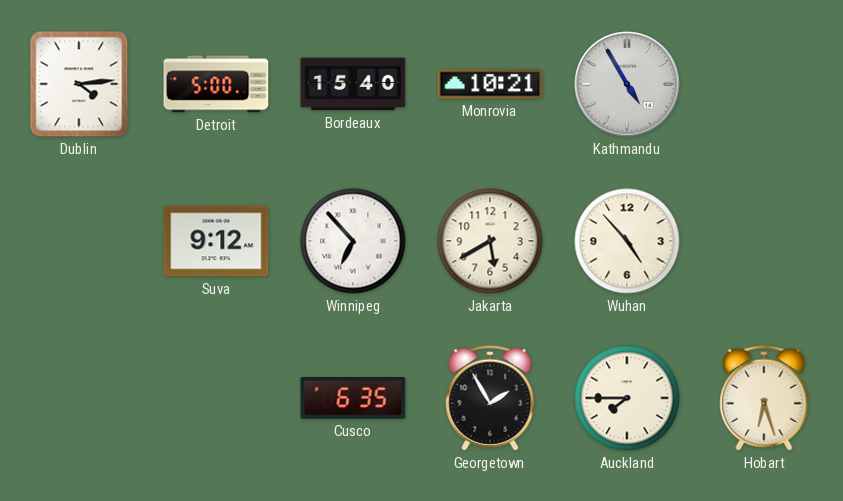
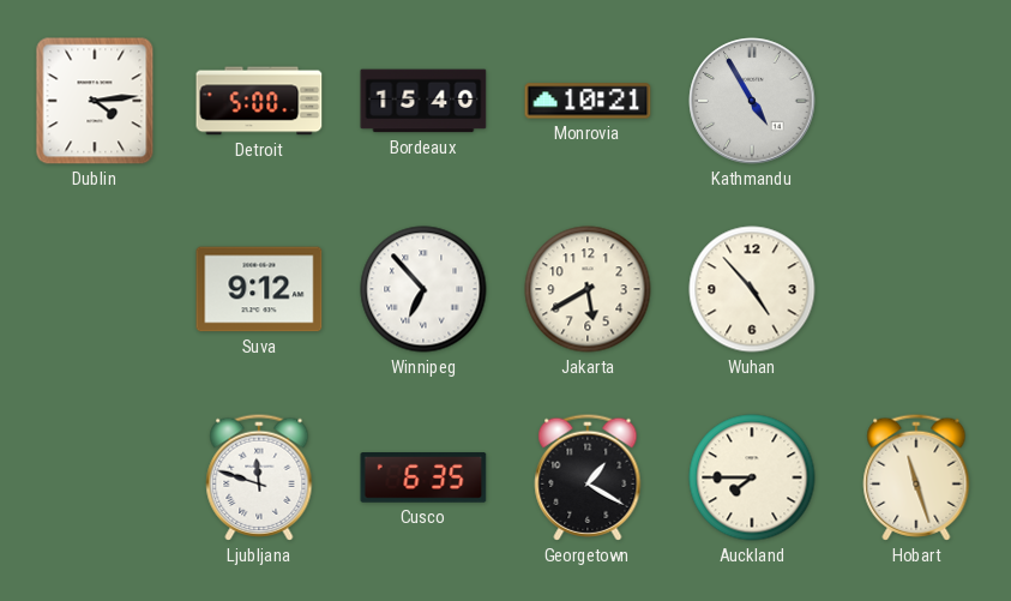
Ljubljana: none -> 11:48
Georgetown: 1:55 -> 1:20
Hobart: 6:27 -> 11:27
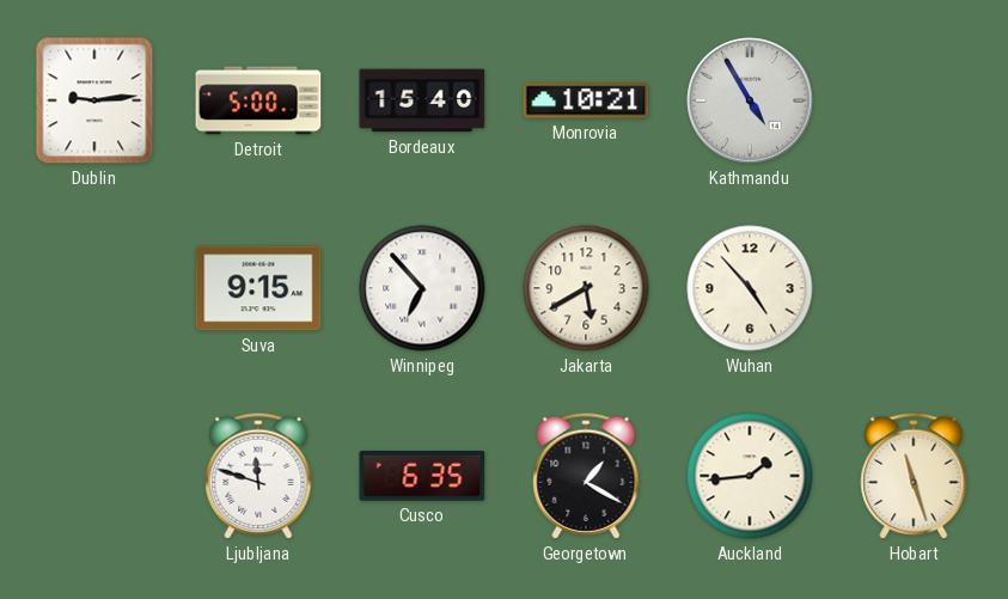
Dublin: 4:14 -> 9:14
Suva: 9:12 -> 9:15
Auckland: 7:45 -> 1:44
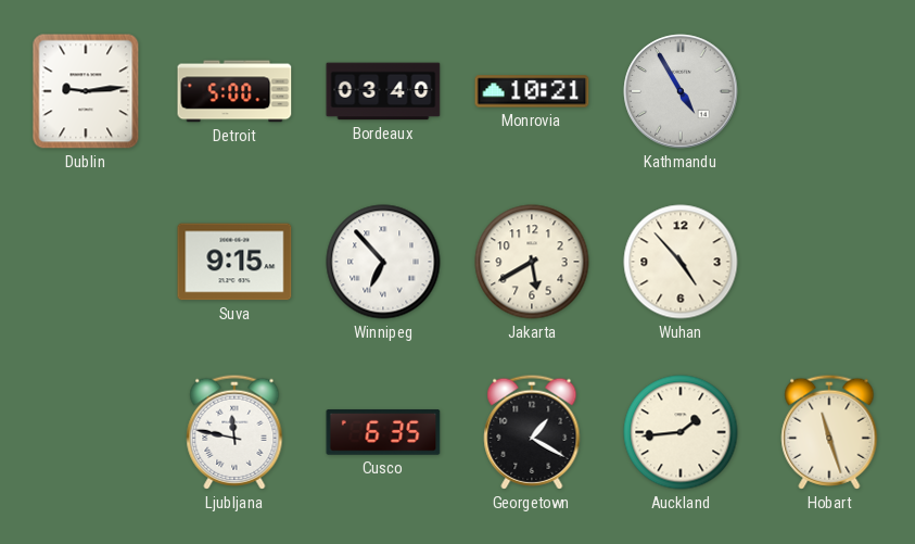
Bordeaux: 15:40 -> 03:40
Ljubljana: 11:48 -> 11:47
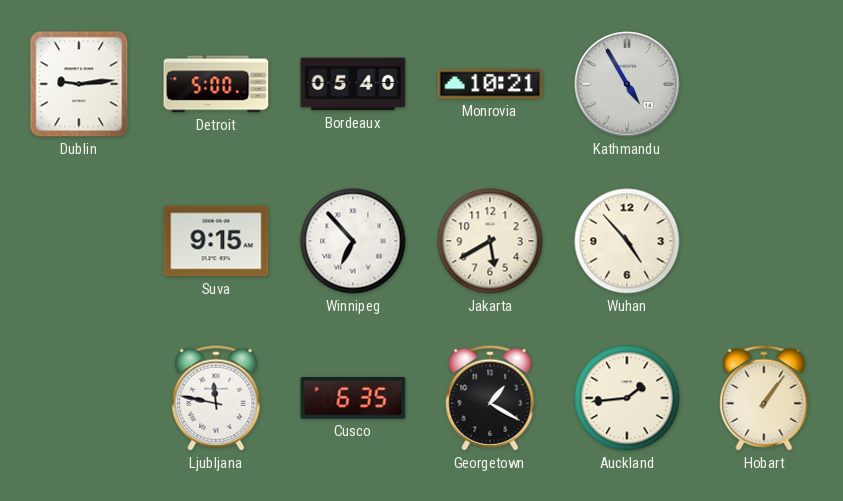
Bordeaux: 03:40 -> 05:40
Hobart: 11:27 -> 1:06
